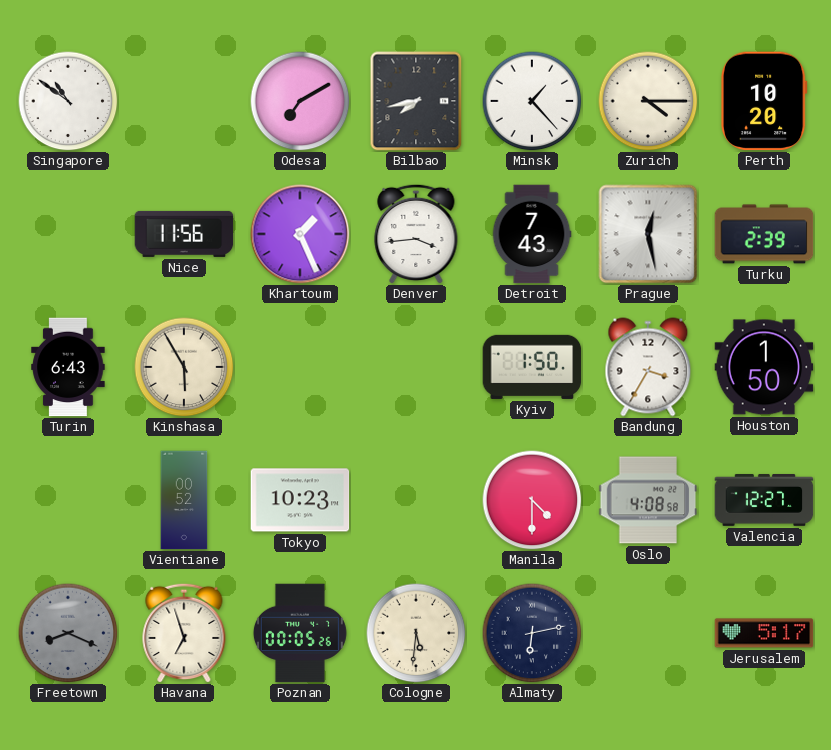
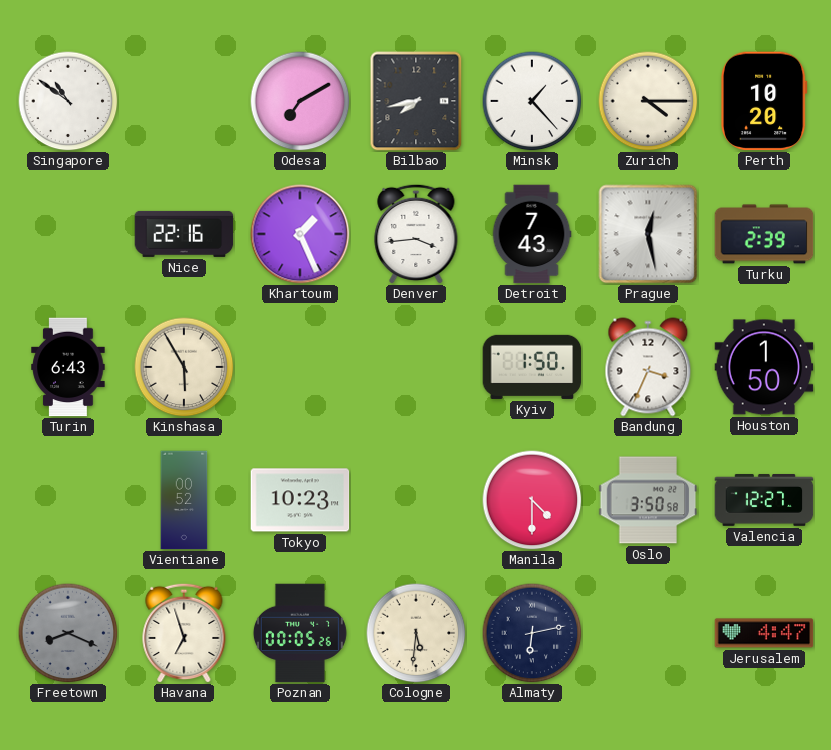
Nice: 11:56 -> 22:16
Bandung: 3:35 -> 3:34
Oslo: 4:08 -> 3:50
Jerusalem: 5:17 -> 4:47
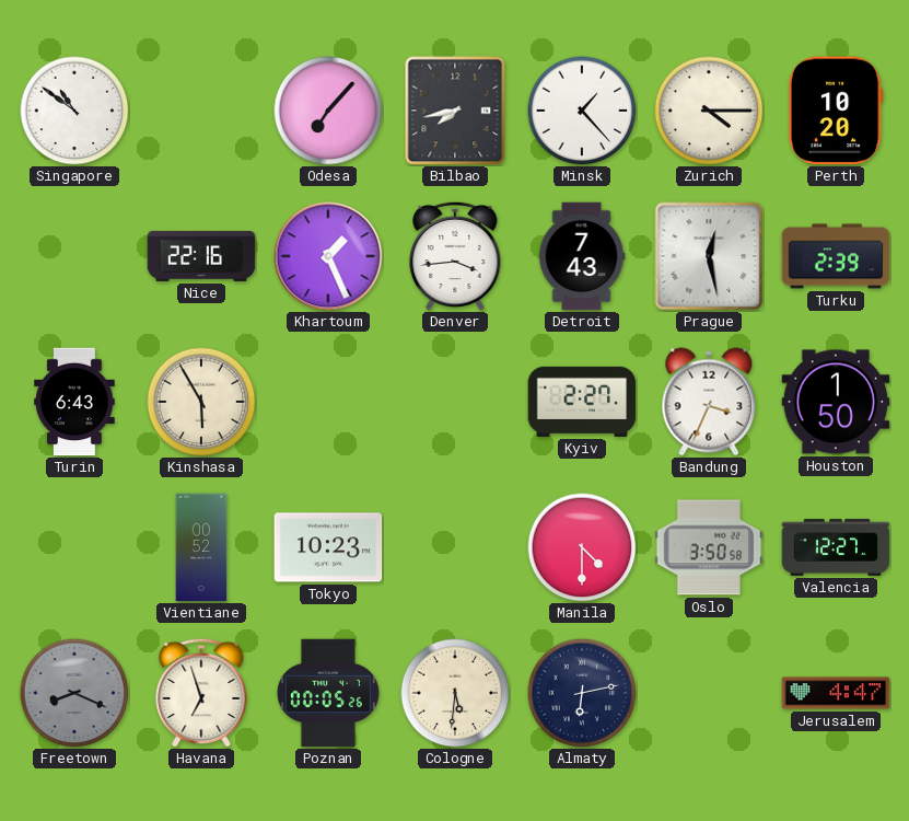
Odesa: 7:10 -> 7:07
Kyiv: 1:50 -> 2:27
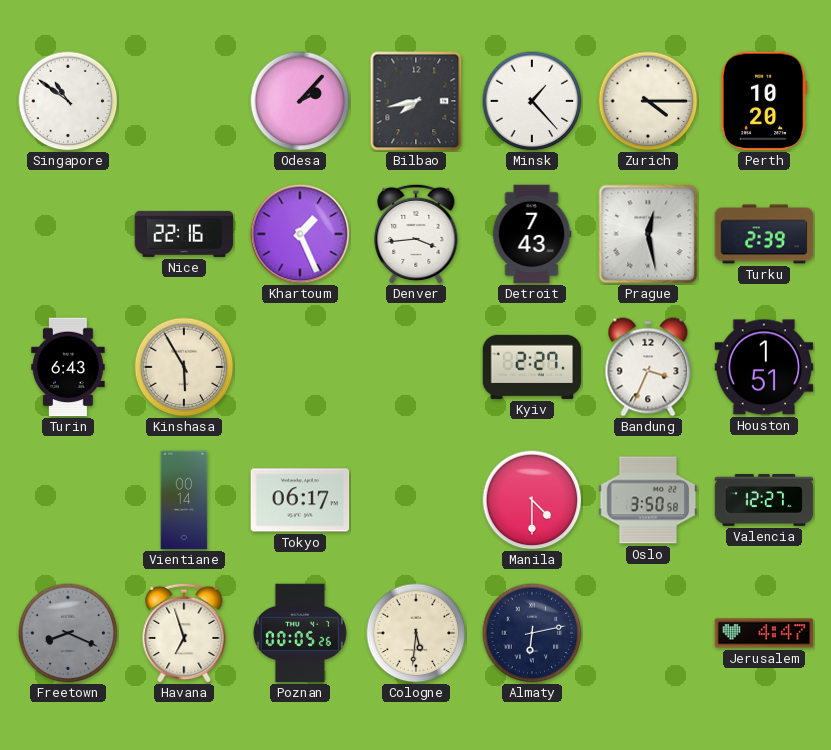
Odesa: 7:07 -> 2:07
Houston: 1:50 -> 1:51
Vientiane: 00:52 -> 00:14
Tokyo: 10:23 -> 06:17
